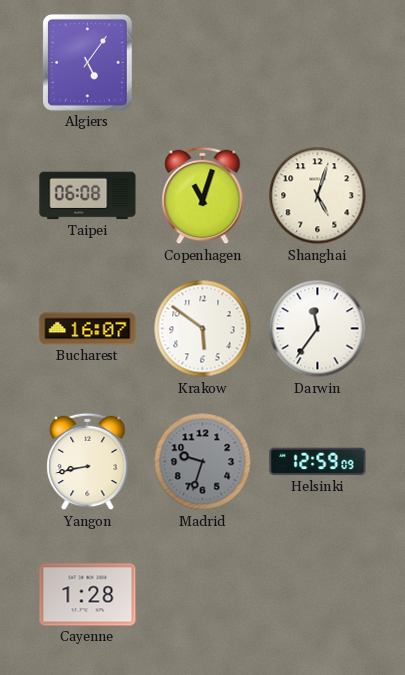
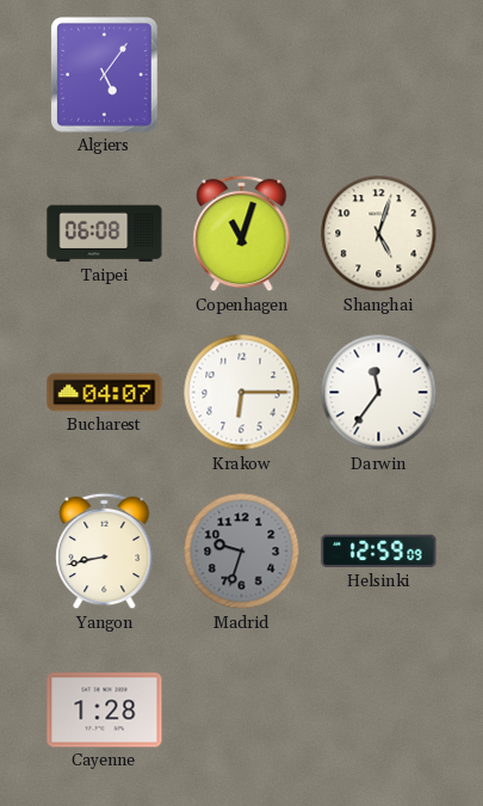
Bucharest: 16:07 -> 04:07
Krakow: 5:51 -> 6:15
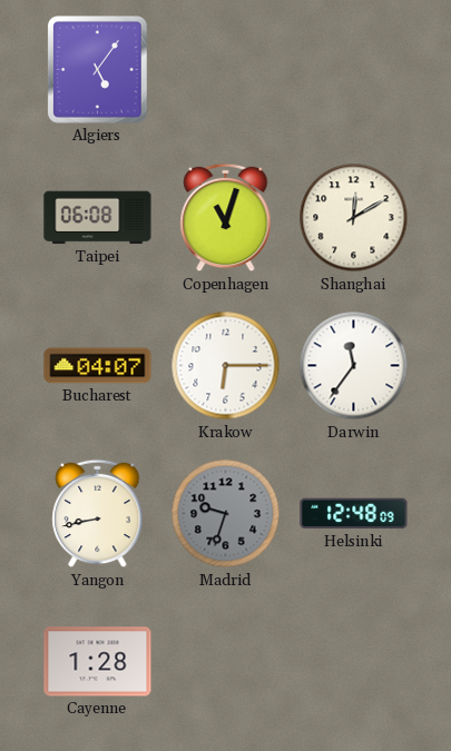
Shanghai: 5:03 -> 12:10
Helsinki: 12:59 -> 12:48
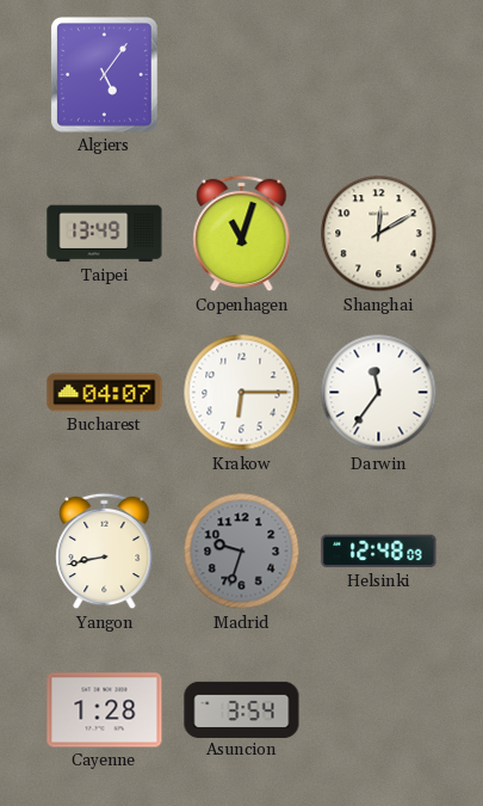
Taipei: 06:08 -> 13:49
Asuncion: none -> 3:54
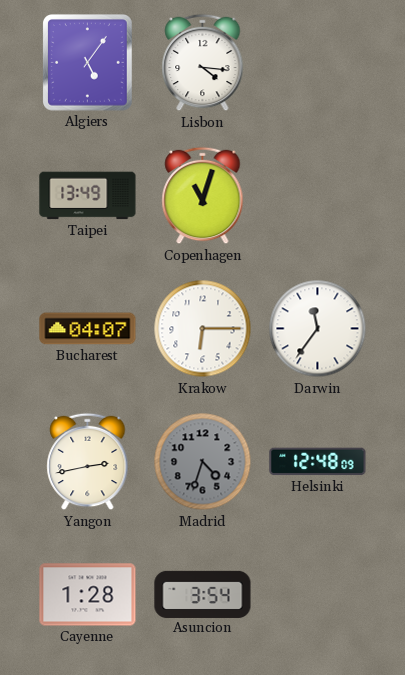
Lisbon: none -> 4:16
Shanghai: 12:10 -> none
Yangon: 8:43 -> 2:43
Madrid: 9:33 -> 4:33
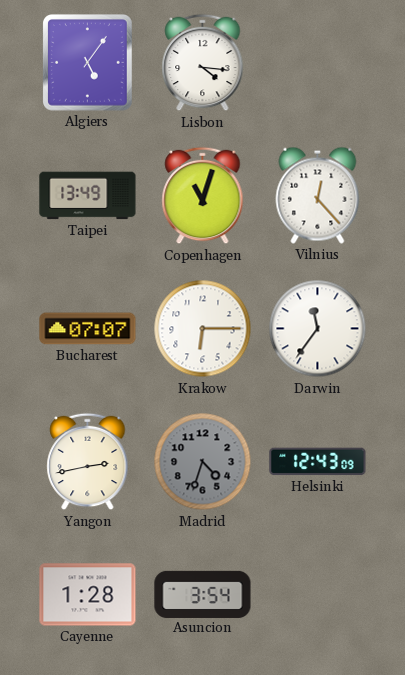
Vilnius: none -> 12:23
Bucharest: 04:07 -> 07:07
Helsinki: 12:48 -> 12:43
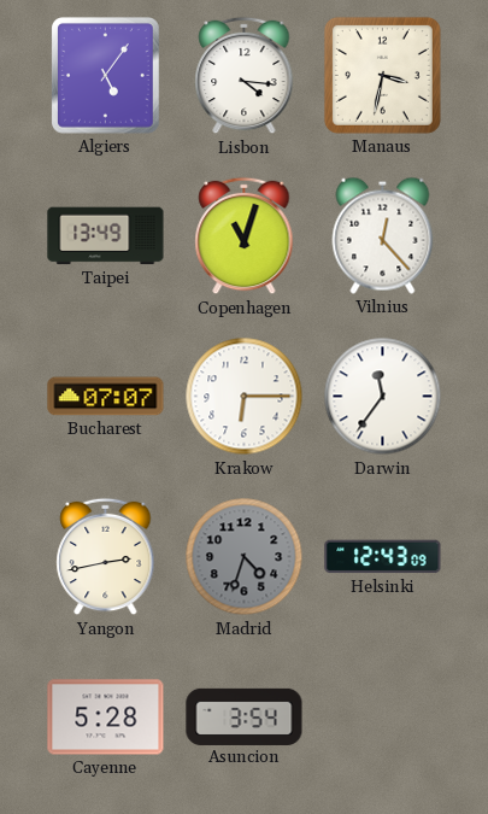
Manaus: none -> 3:32
Cayenne: 1:28 -> 5:28
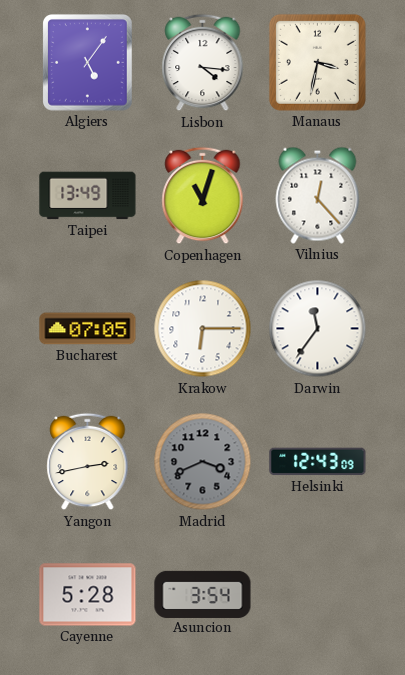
Bucharest: 07:07 -> 07:05
Madrid: 4:33 -> 3:41
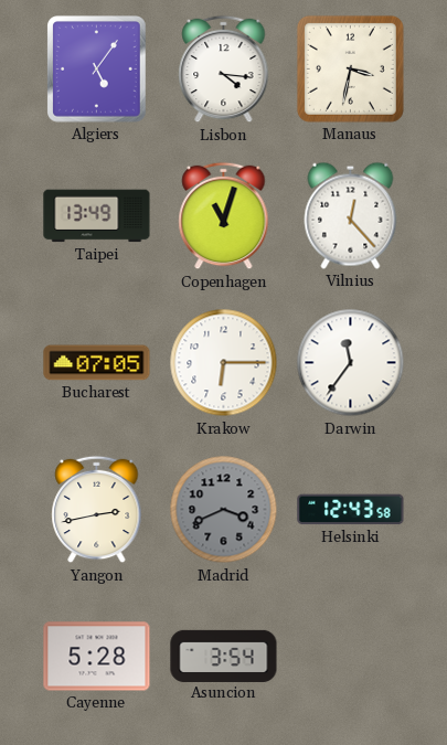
Helsinki: 12:43:09 -> 12:43:58
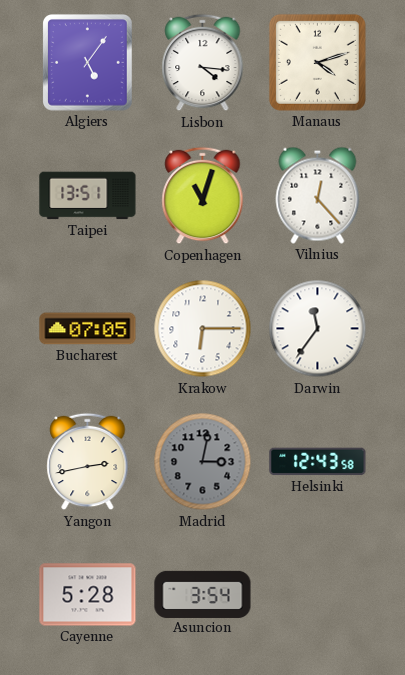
Manaus: 3:32 -> 4:12
Taipei: 13:49 -> 13:51
Madrid: 3:41 -> 3:02
